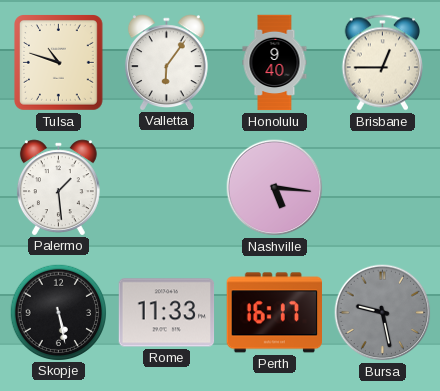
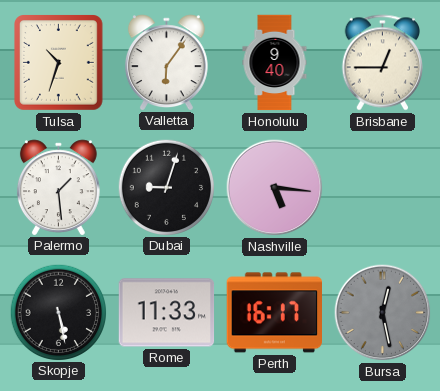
Tulsa: 10:48 -> 10:33
Dubai: none -> 9:03
Bursa: 9:28 -> 12:28
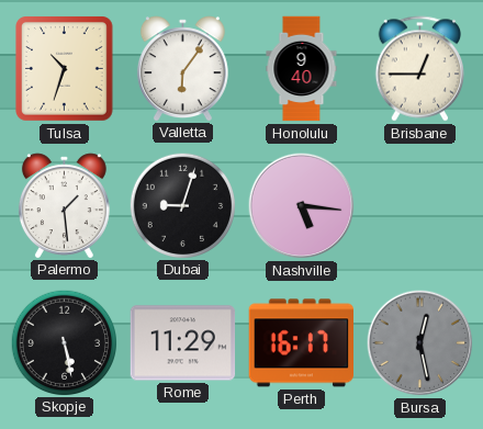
Rome: 11:33 -> 11:29
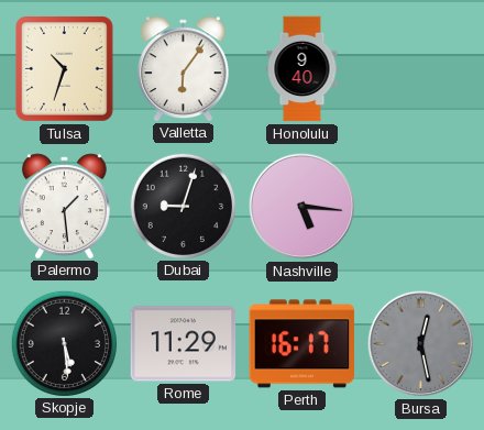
Brisbane: 12:45 -> none
Skopje: 5:28 -> 5:29
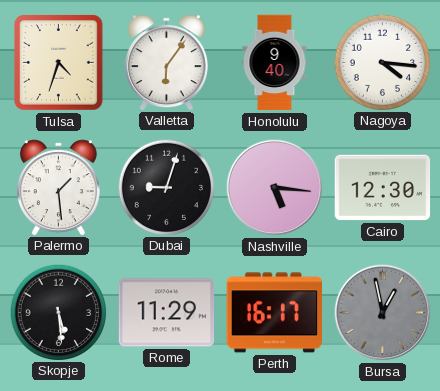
Tulsa: 10:33 -> 4:33
Nagoya: none -> 4:16
Cairo: none -> 12:30
Bursa: 12:28 -> 12:58
